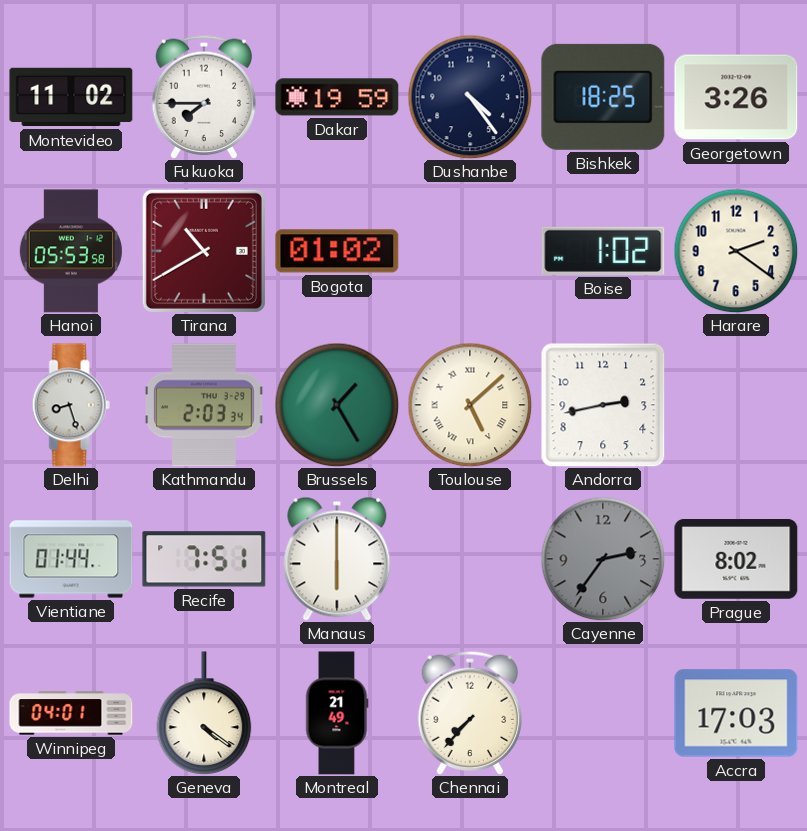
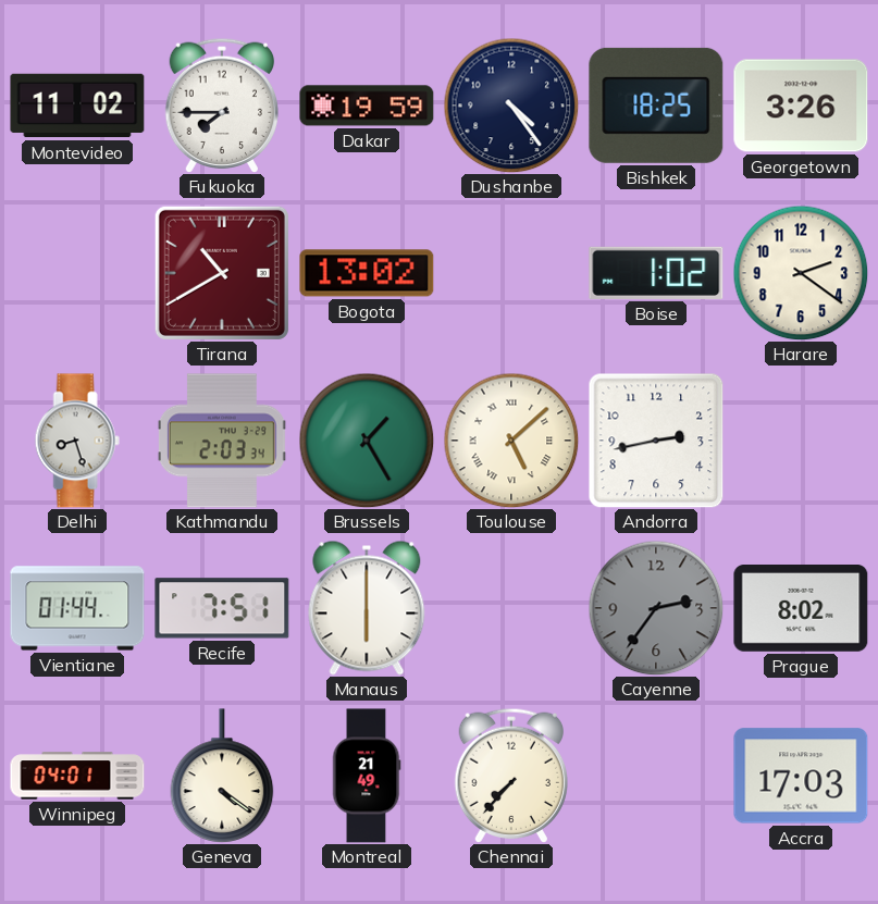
Hanoi: 05:53 -> none
Bogota: 01:02 -> 13:02
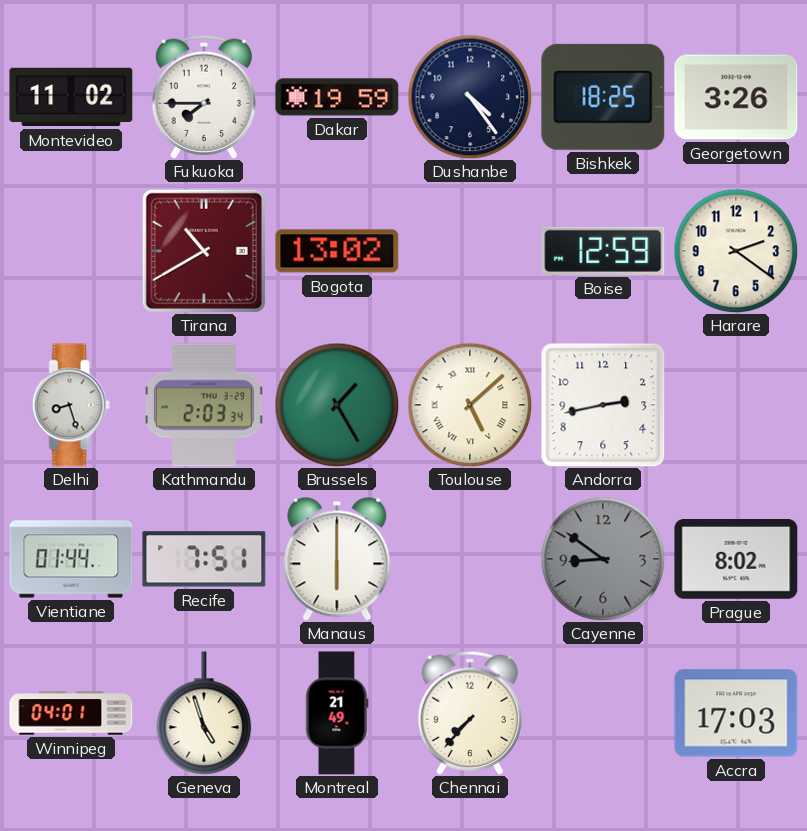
Boise: 1:02 -> 12:59
Cayenne: 2:36 -> 8:51
Geneva: 4:21 -> 4:57
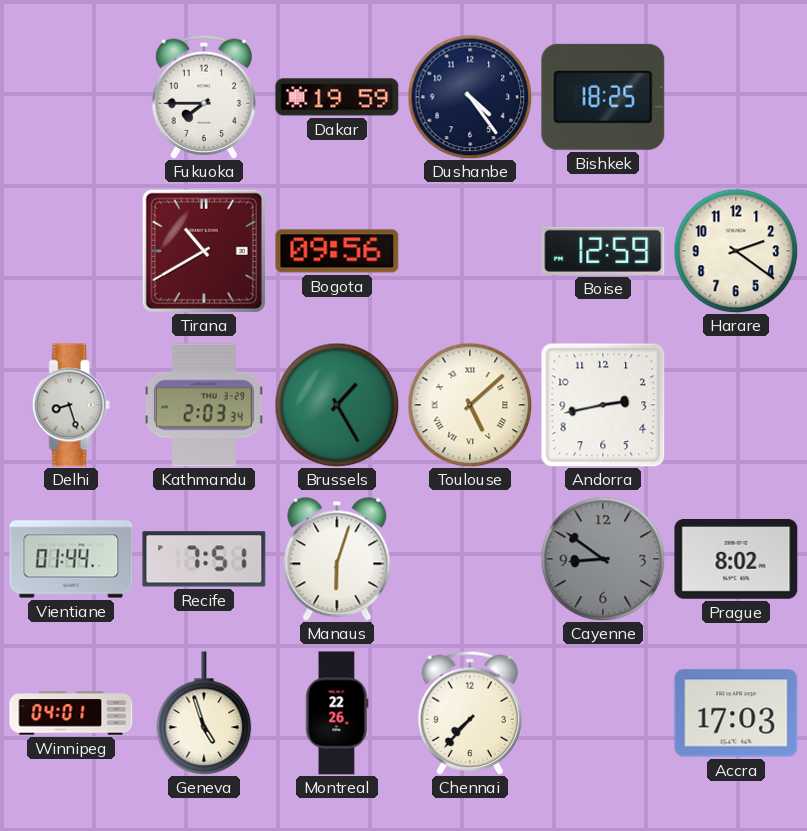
Montevideo: 11:02 -> none
Georgetown: 3:26 -> none
Bogota: 13:02 -> 09:56
Manaus: 6:00 -> 6:03
Montreal: 21:49 -> 22:26
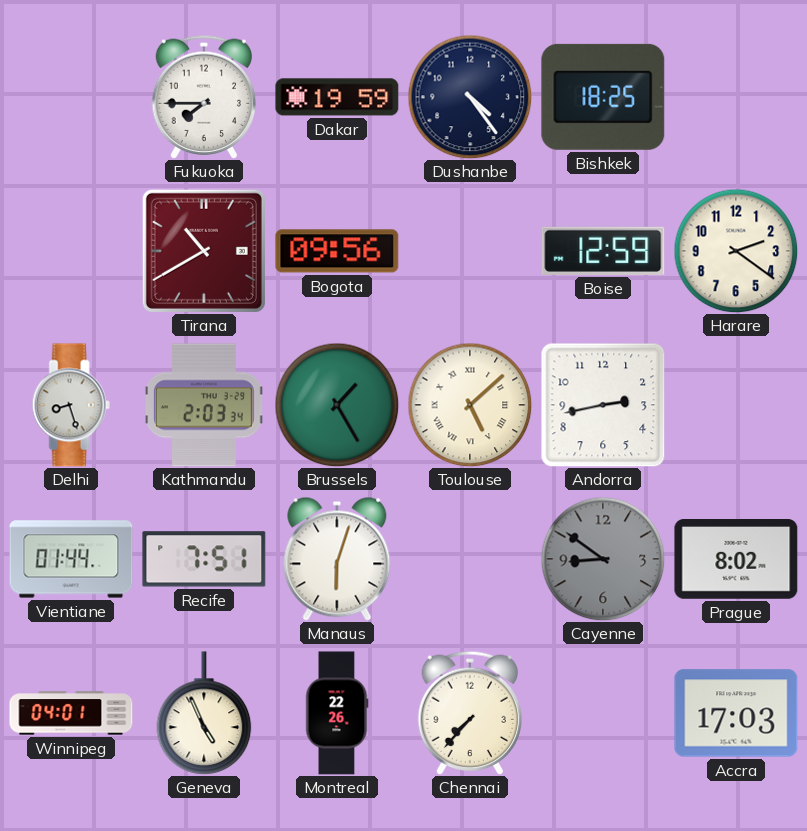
Geneva: 4:57 -> 4:56
